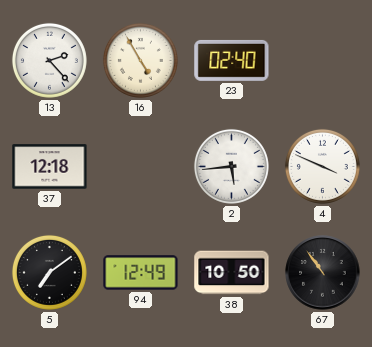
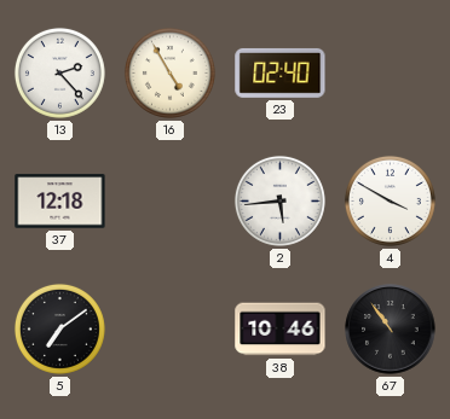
4: 3:49 -> 3:50
94: 12:49 -> none
38: 10:50 -> 10:46
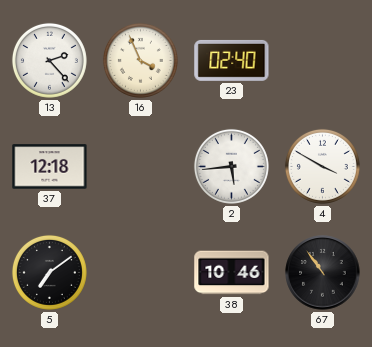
16: 4:55 -> 3:56
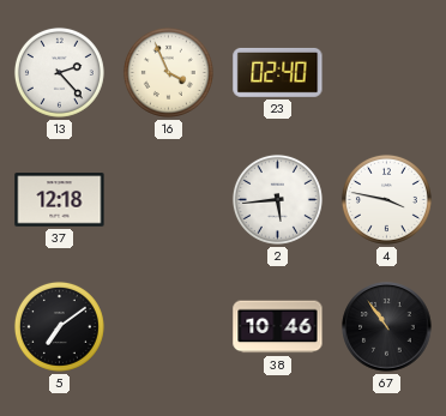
4: 3:50 -> 3:47
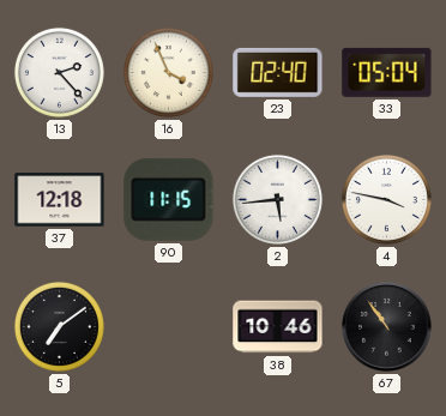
33: none -> 05:04
90: none -> 11:15
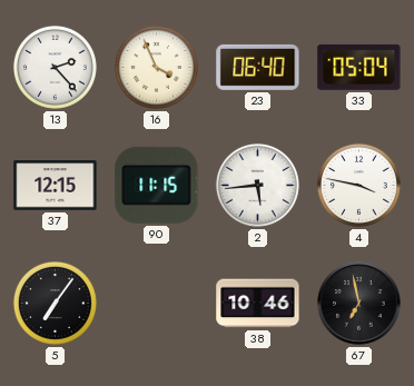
23: 02:40 -> 06:40
37: 12:18 -> 12:15
5: 7:09 -> 7:06
67: 10:54 -> 6:58
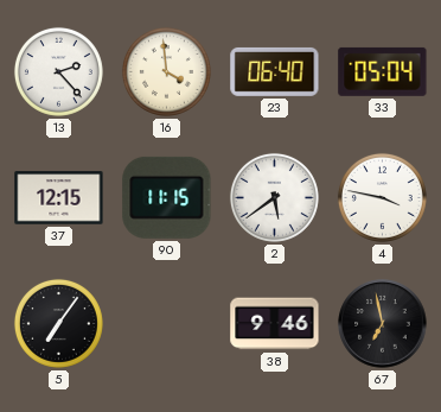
16: 3:56 -> 3:59
2: 5:44 -> 5:39
38: 10:46 -> 9:46
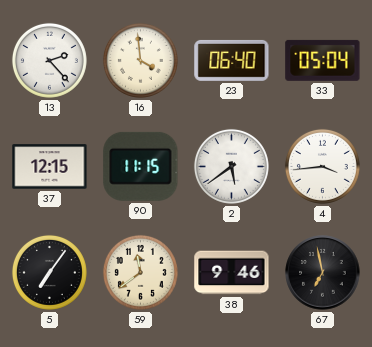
4: 3:47 -> 3:44
59: none -> 11:39
